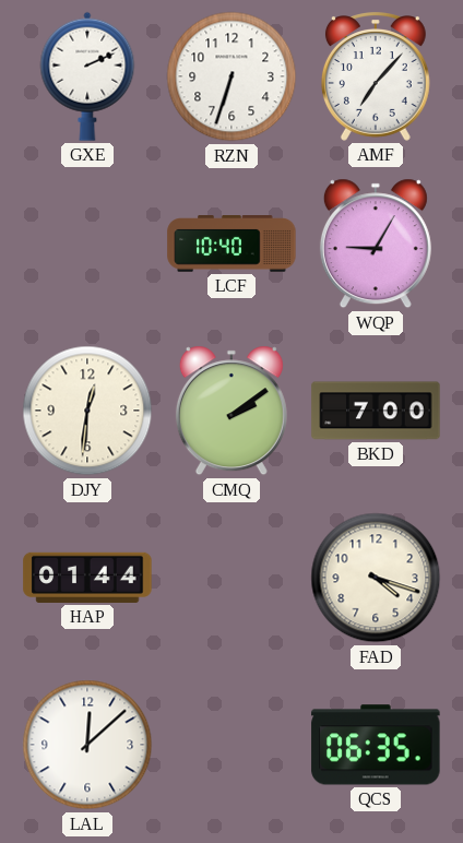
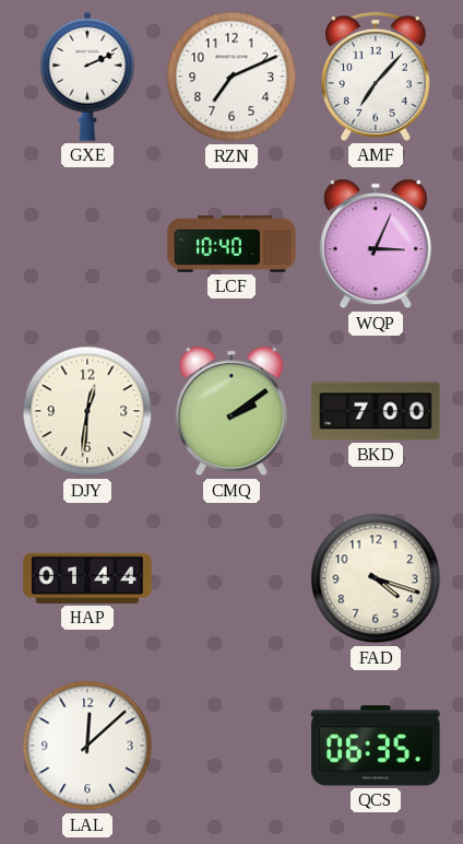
RZN: 6:33 -> 7:11
WQP: 9:05 -> 3:04
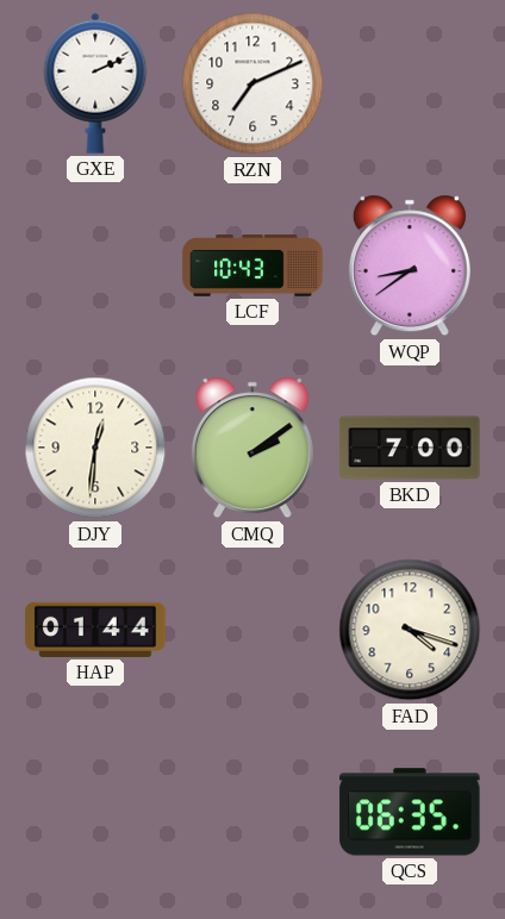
AMF: 7:07 -> none
LCF: 10:40 -> 10:43
WQP: 3:04 -> 8:39
LAL: 12:08 -> none
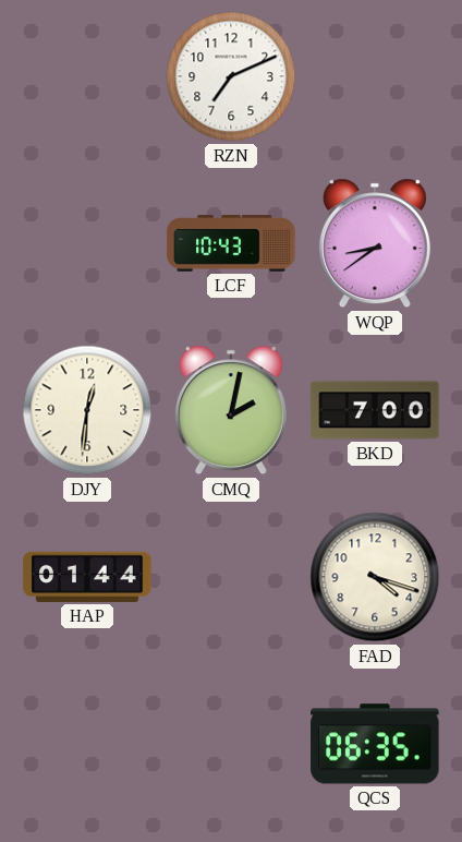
GXE: 2:11 -> none
CMQ: 2:09 -> 2:02
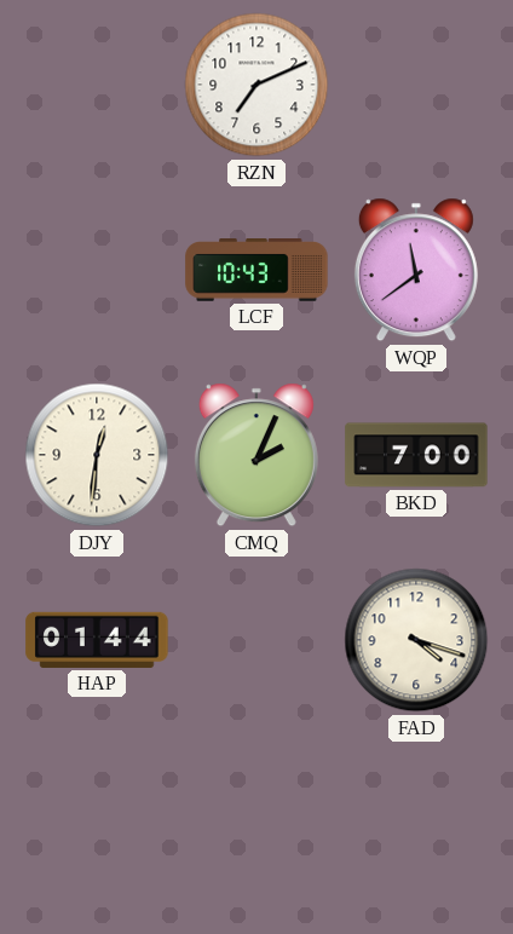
WQP: 8:39 -> 11:39
CMQ: 2:02 -> 2:04
QCS: 06:35 -> none
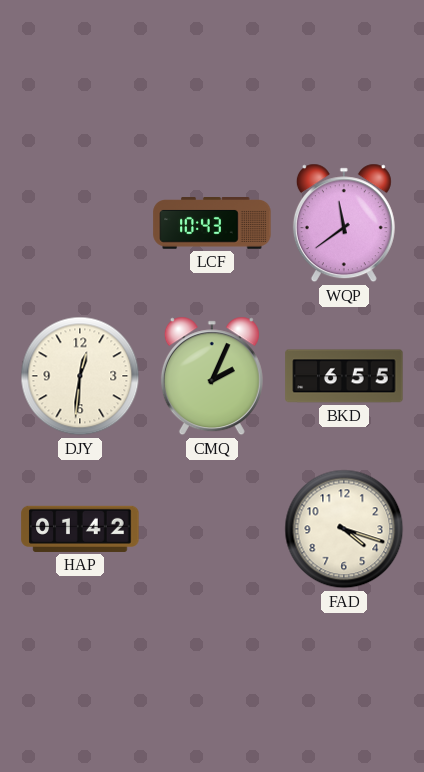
RZN: 7:11 -> none
BKD: 7:00 -> 6:55
HAP: 01:44 -> 01:42
